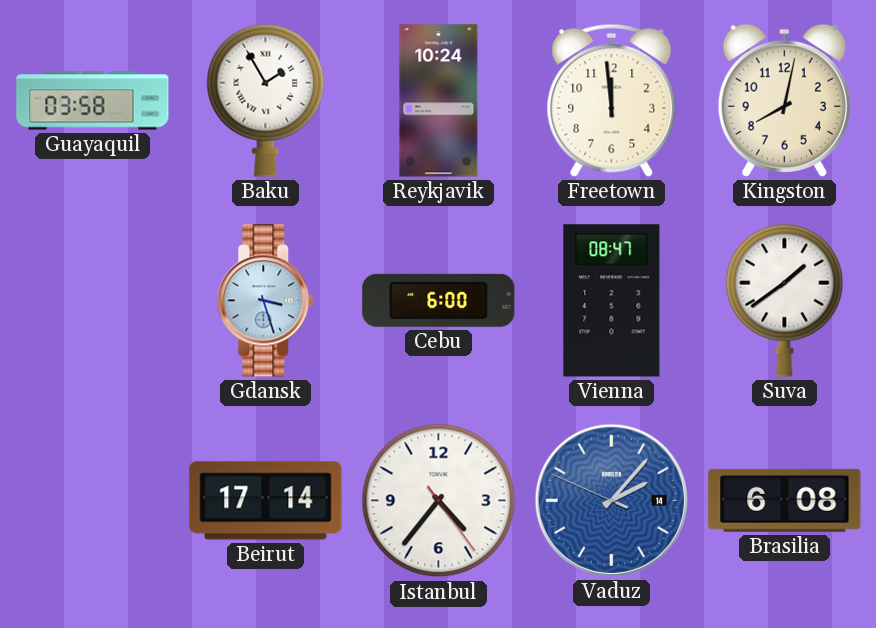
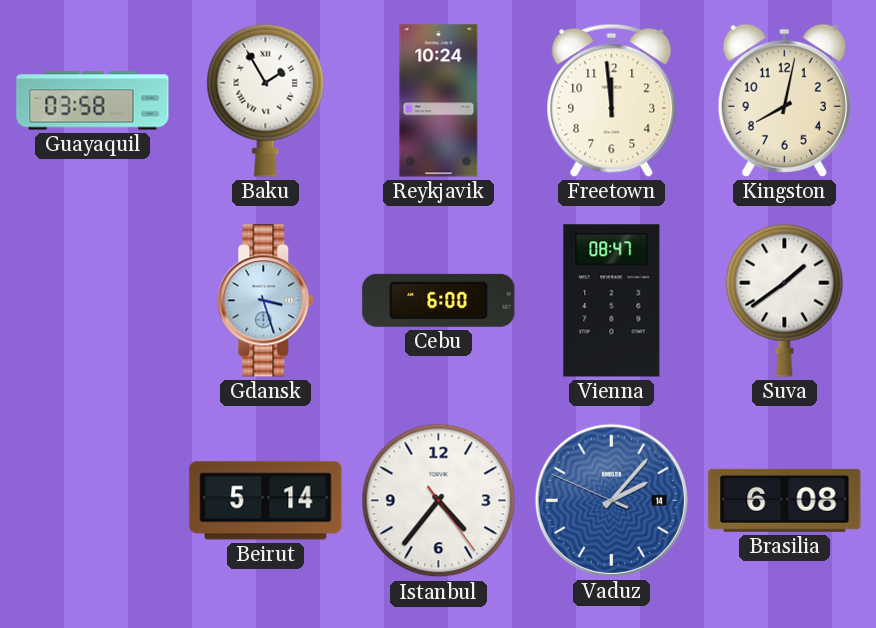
Beirut: 17:14 -> 5:14
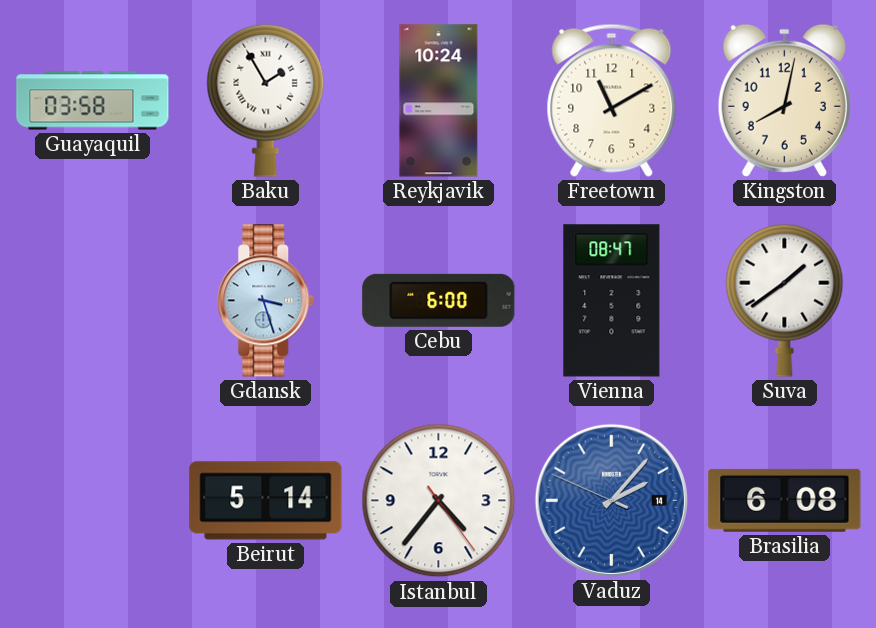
Freetown: 11:59 -> 11:10
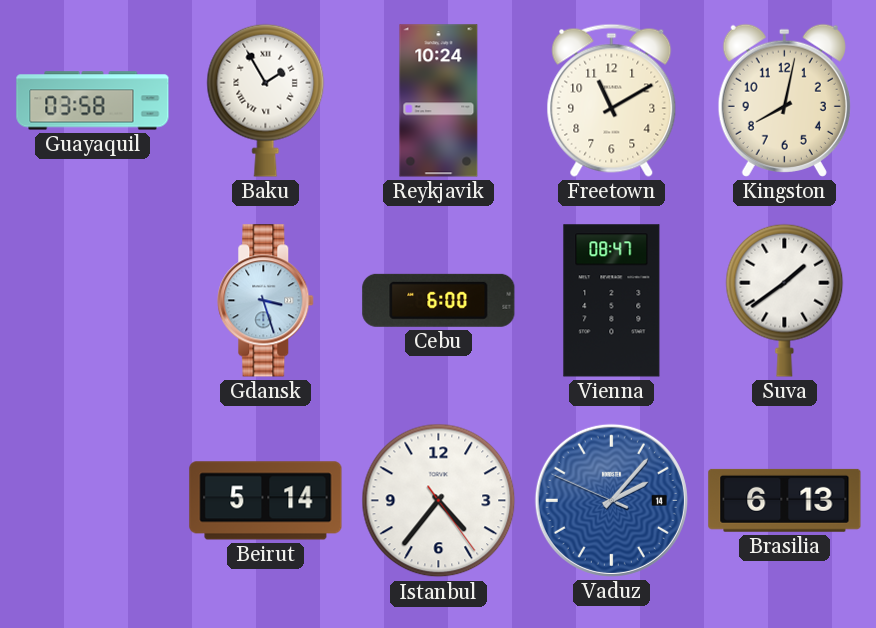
Brasilia: 6:08 -> 6:13
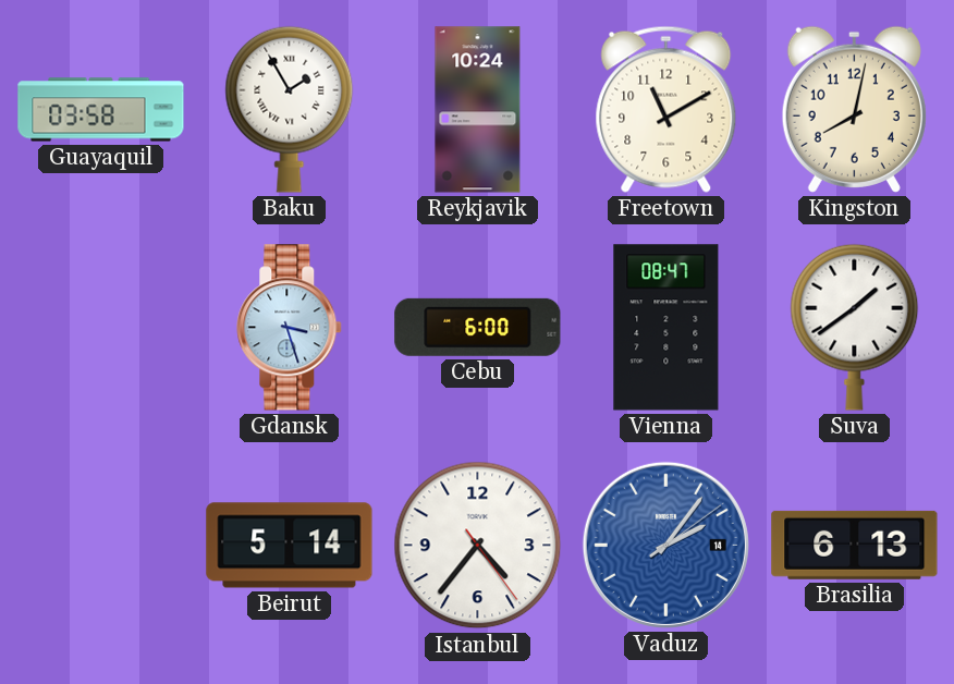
Vaduz: 2:06:49 -> 2:06:09
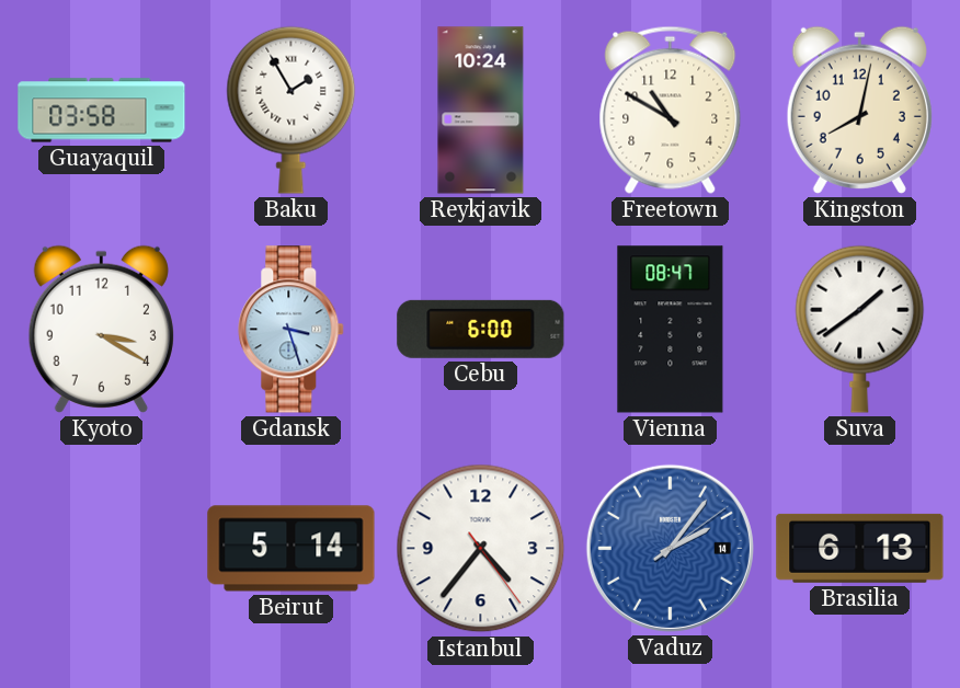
Freetown: 11:10 -> 10:50
Kyoto: none -> 3:20
